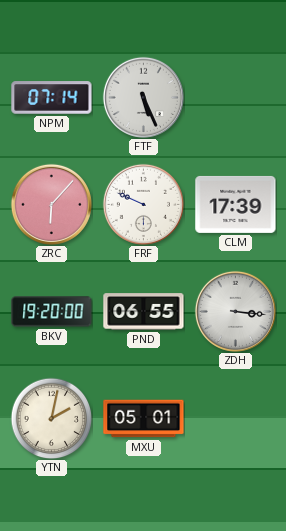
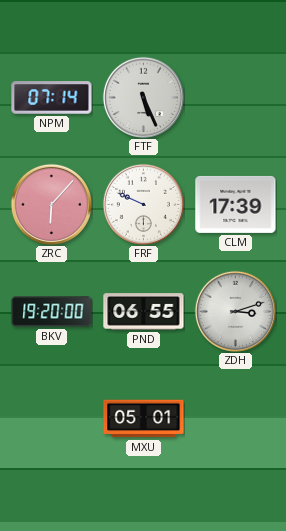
ZDH: 3:16 -> 3:12
YTN: 2:02 -> none
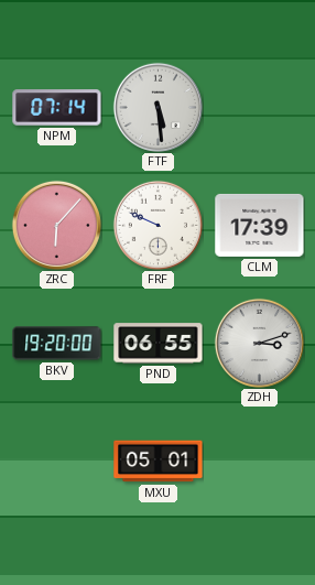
FTF: 5:26 -> 5:29
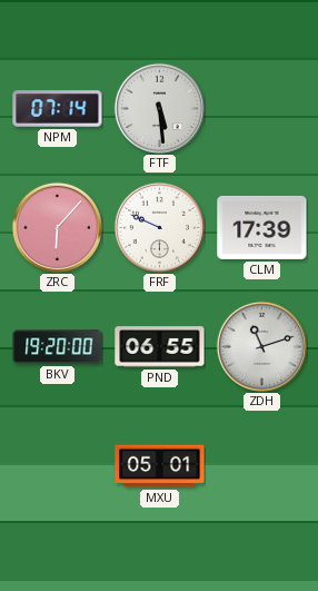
ZDH: 3:12 -> 11:12
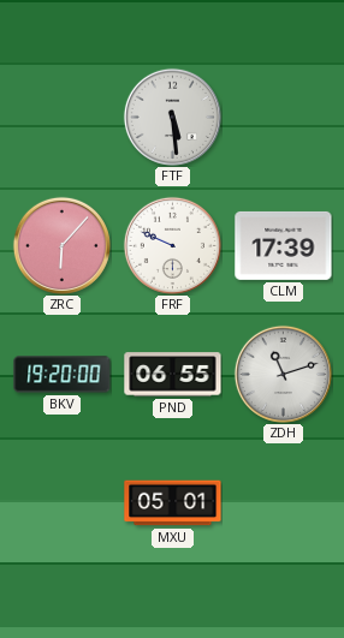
NPM: 07:14 -> none
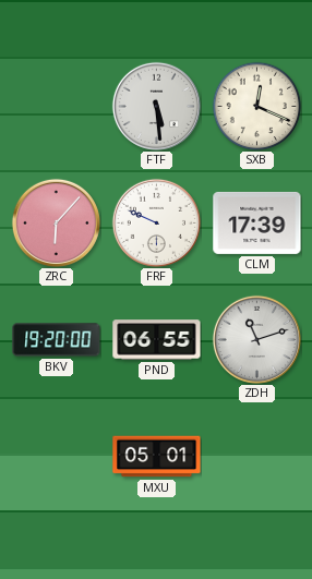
SXB: none -> 12:19
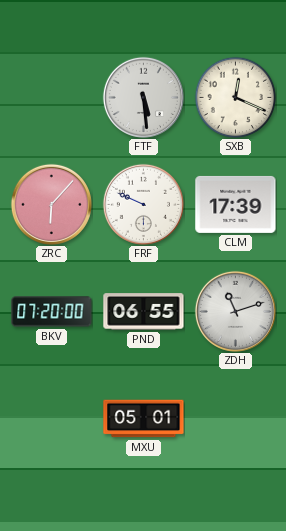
BKV: 19:20 -> 07:20
